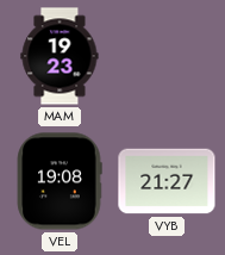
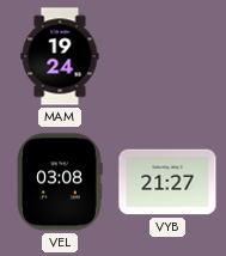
MAM: 19:23 -> 19:24
VEL: 19:08 -> 03:08
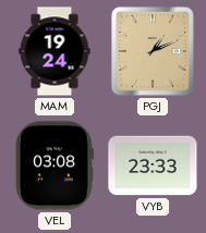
PGJ: none -> 1:11
VYB: 21:27 -> 23:33
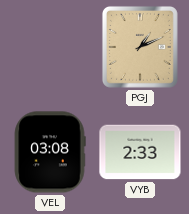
MAM: 19:24 -> none
VYB: 23:33 -> 2:33
